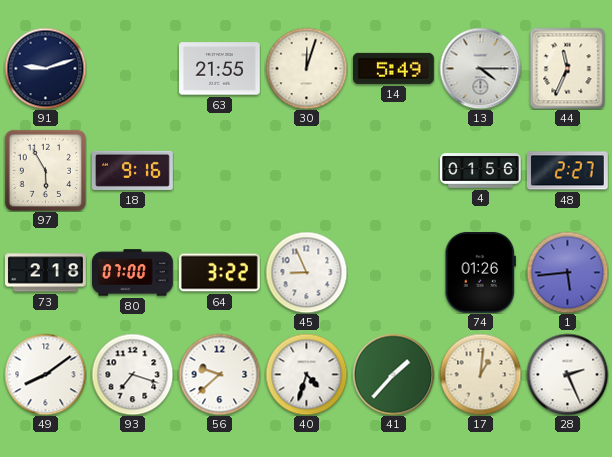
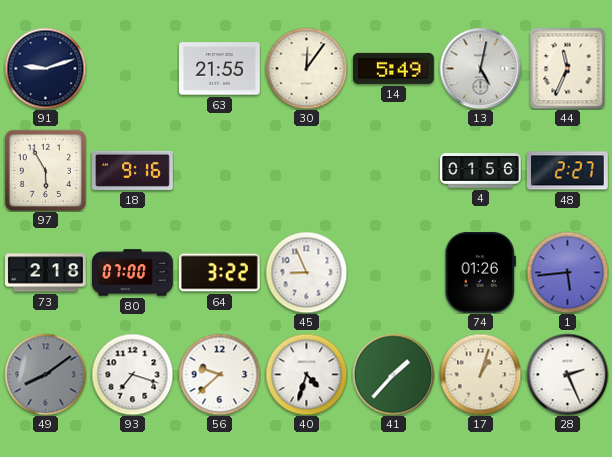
30: 12:03 -> 12:06
13: 4:15 -> 5:02
49 dial: white -> grey
17: 1:01 -> 1:03
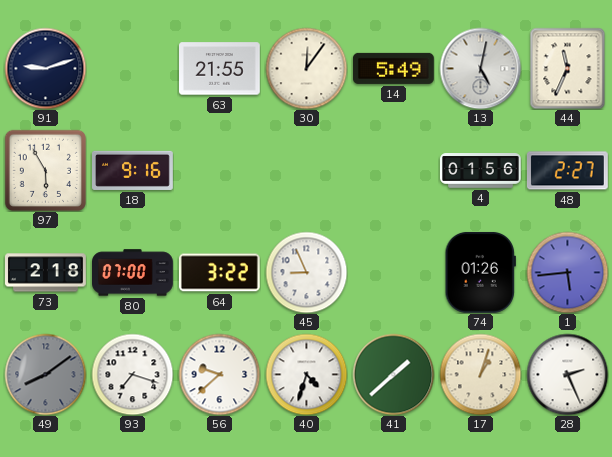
41: 1:37 -> 1:38
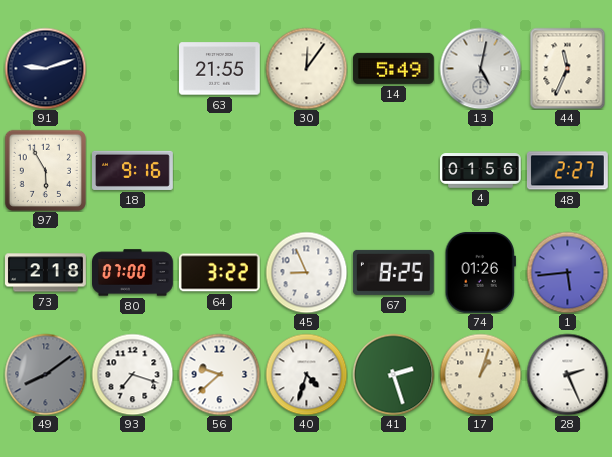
67: none -> 8:25
41: 1:38 -> 2:27
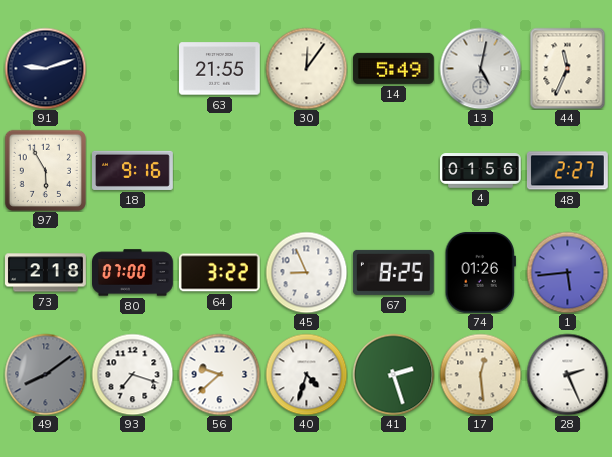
17: 1:03 -> 12:29
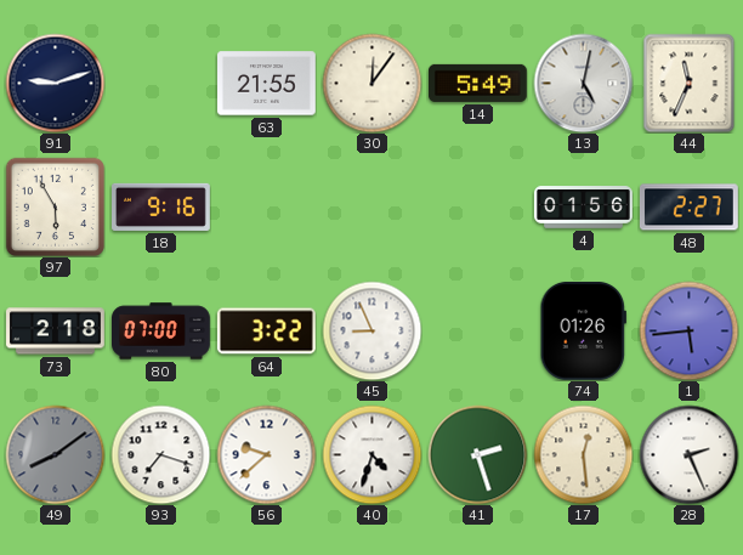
67: 8:25 -> none
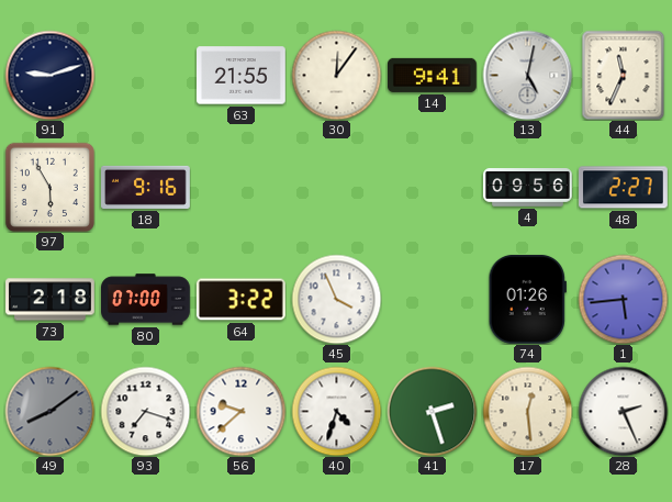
14: 5:49 -> 9:41
4: 01:56 -> 09:56
45: 8:56 -> 3:56
